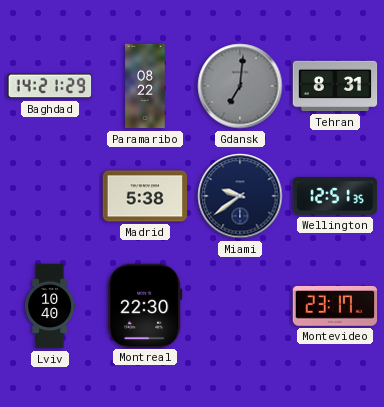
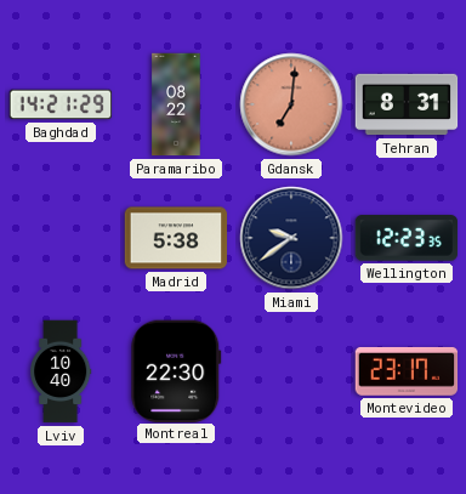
Gdansk dial: grey -> salmon
Wellington: 12:51 -> 12:23
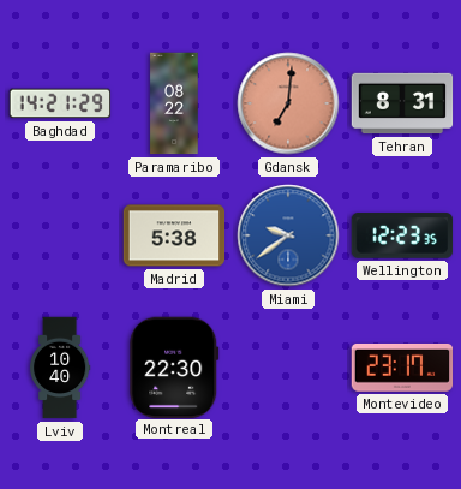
Miami dial: navy -> blue
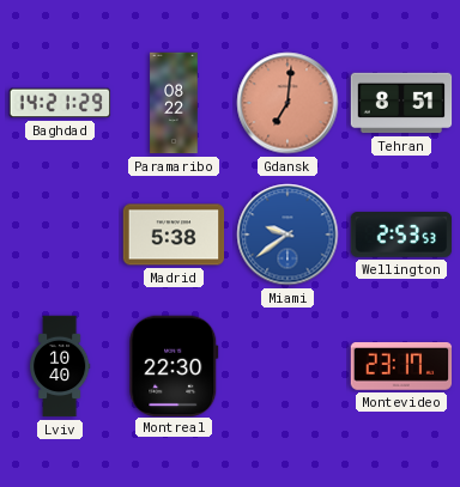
Tehran: 8:31 -> 8:51
Wellington: 12:23 -> 2:53
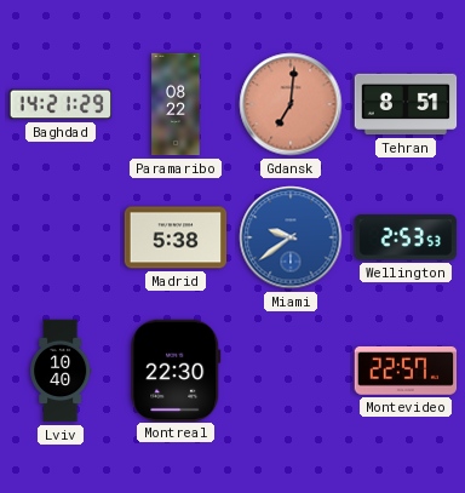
Montevideo: 23:17 -> 22:57
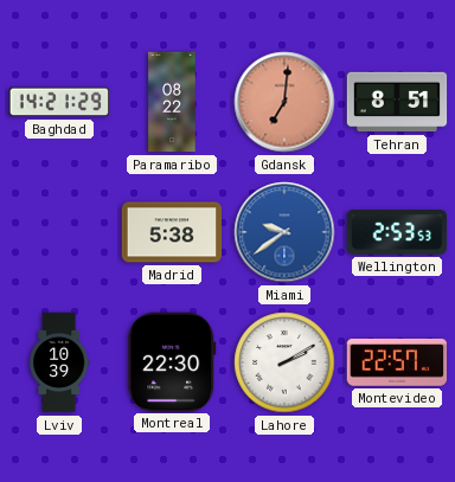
Lviv: 10:40 -> 10:39
Lahore: none -> 2:10
